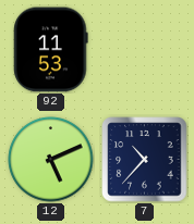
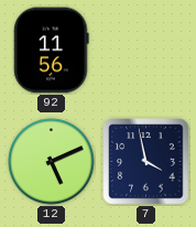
92: 11:53 -> 11:56
7: 10:37 -> 3:58
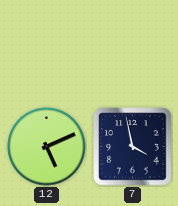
92: 11:56 -> none
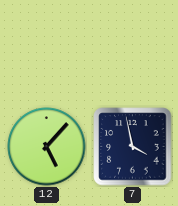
12: 5:11 -> 5:07
